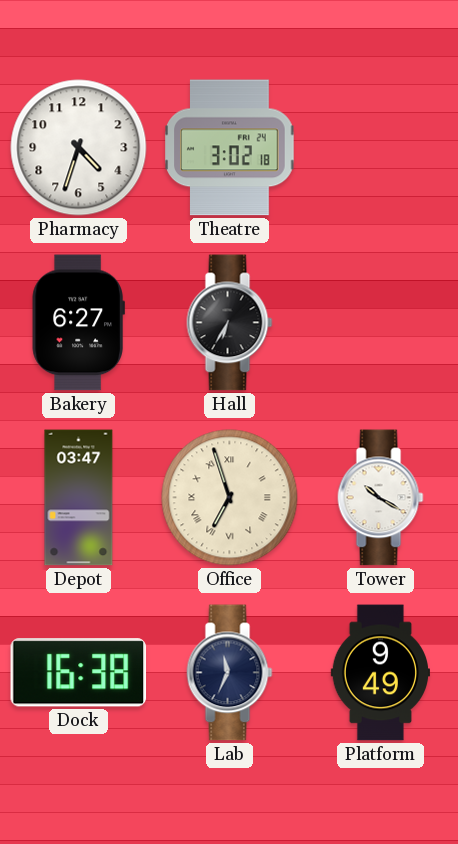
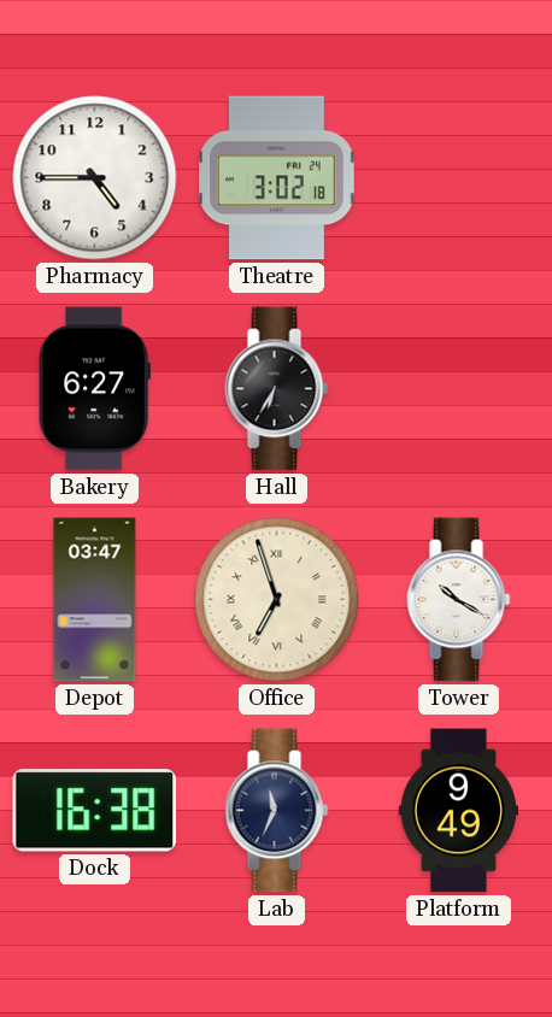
Pharmacy: 4:33 -> 4:45
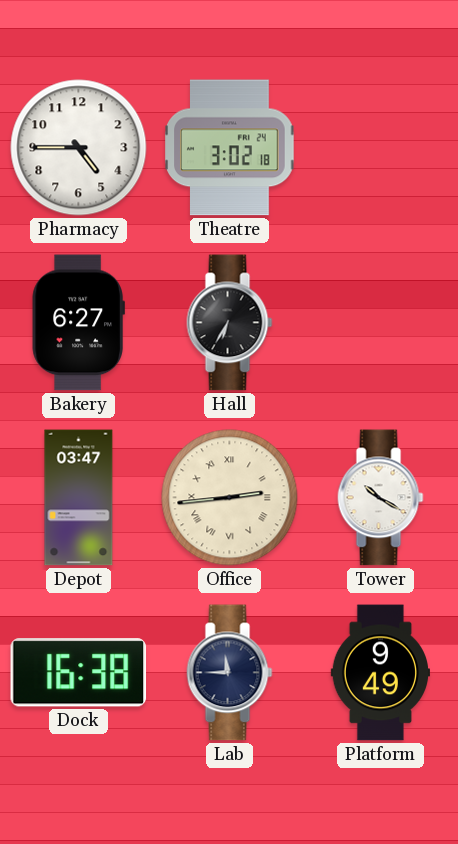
Office: 6:57 -> 2:44
Lab: 11:34 -> 11:45
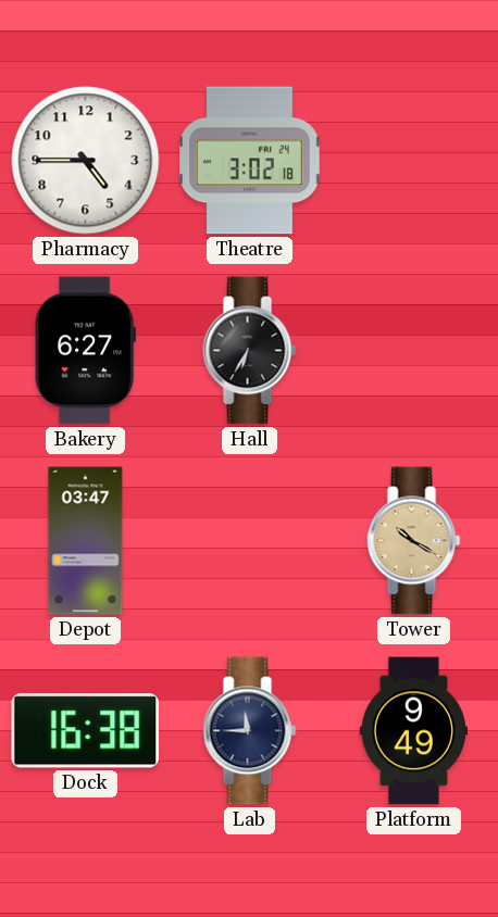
Office: 2:44 -> none
Tower dial: white -> champagne
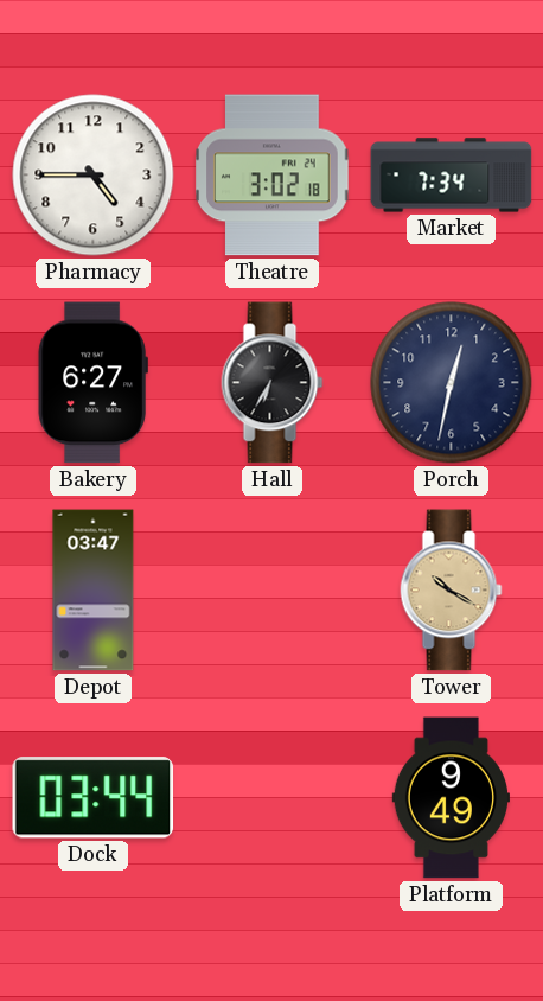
Market: none -> 7:34
Porch: none -> 12:32
Dock: 16:38 -> 03:44
Lab: 11:45 -> none
